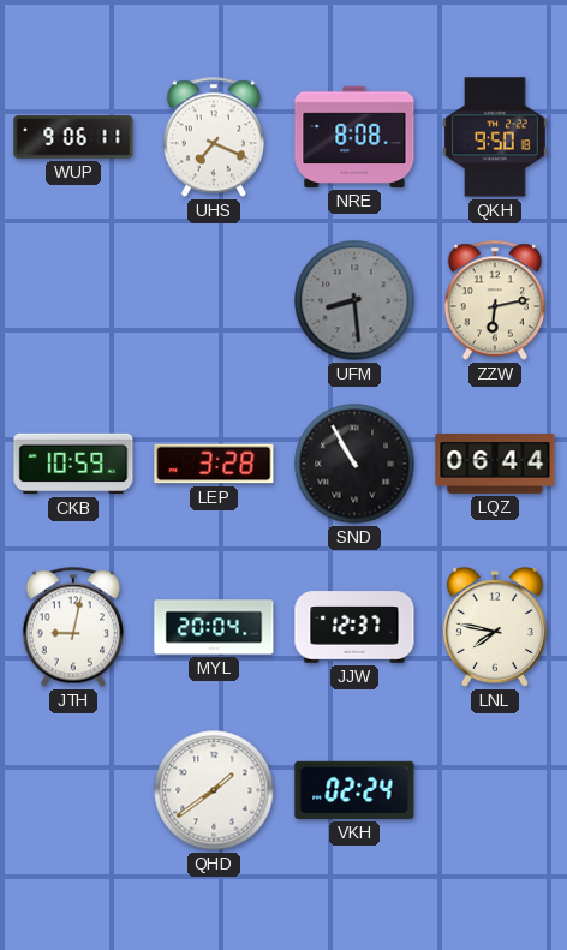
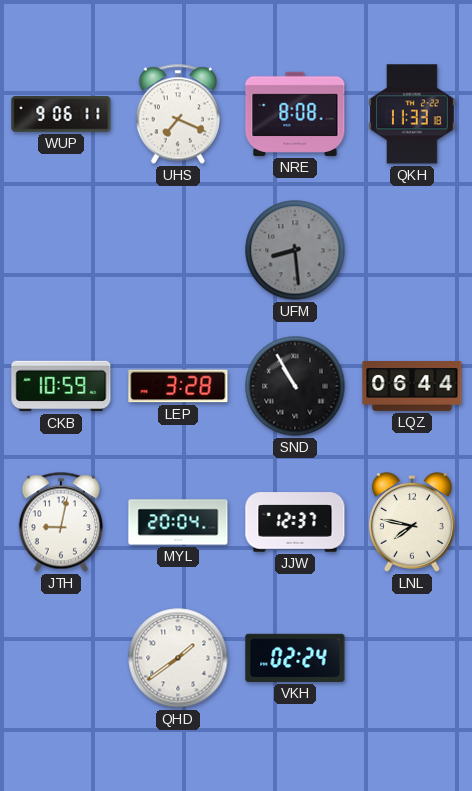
QKH: 9:50 -> 11:33
ZZW: 6:13 -> none
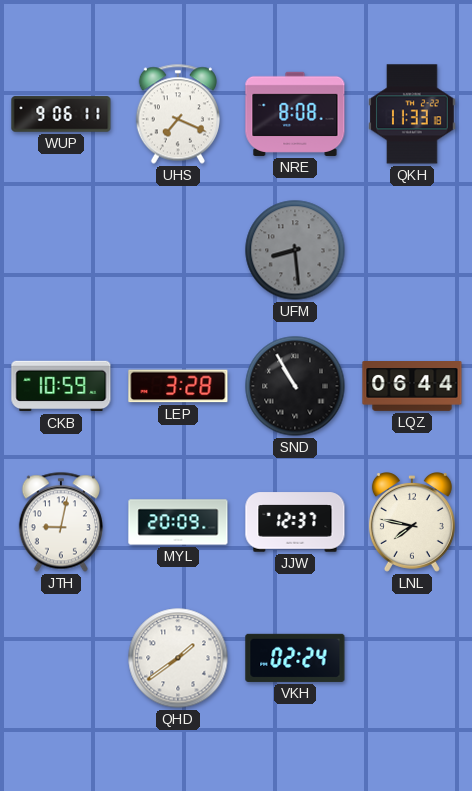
MYL: 20:04 -> 20:09
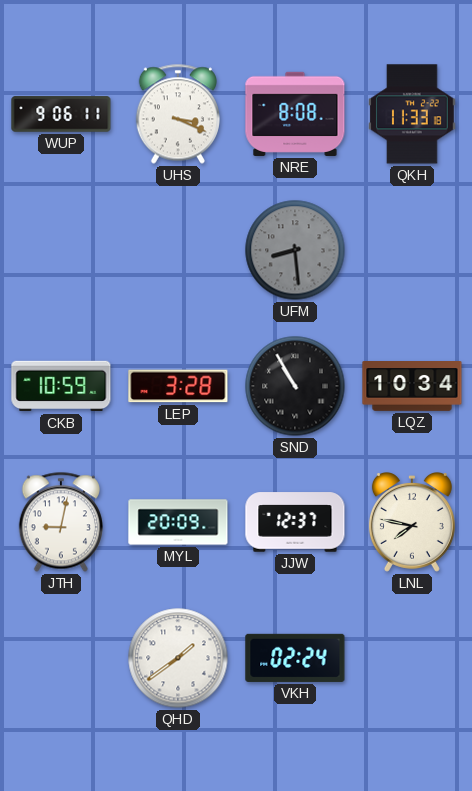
UHS: 7:19 -> 3:19
LQZ: 06:44 -> 10:34
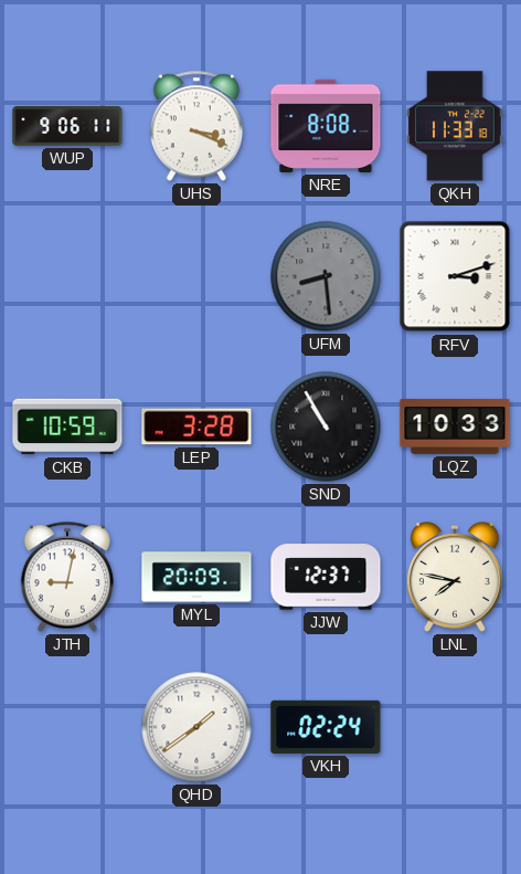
RFV: none -> 3:12
LQZ: 10:34 -> 10:33
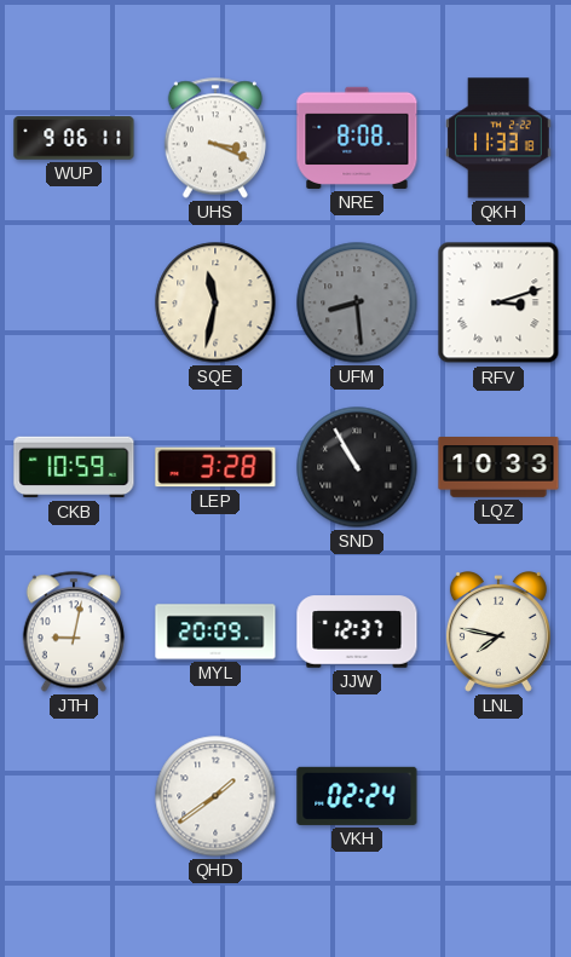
SQE: none -> 11:32
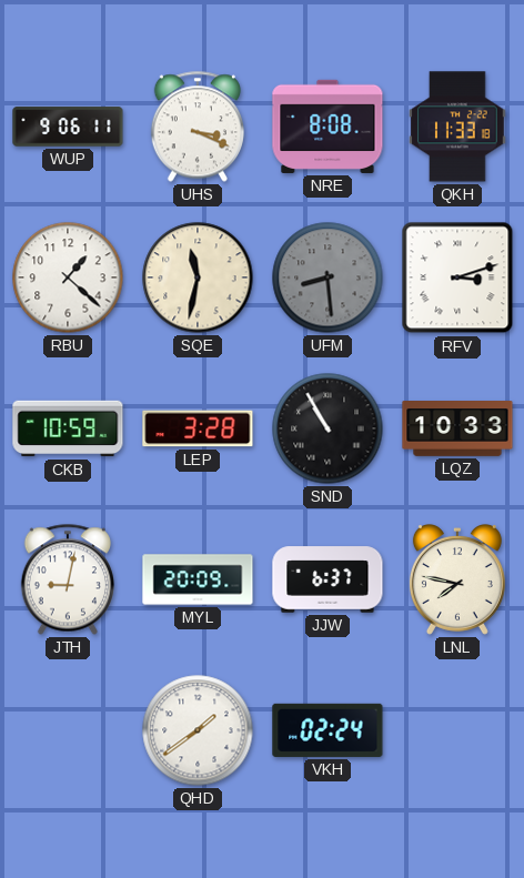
RBU: none -> 1:22
JJW: 12:37 -> 6:37
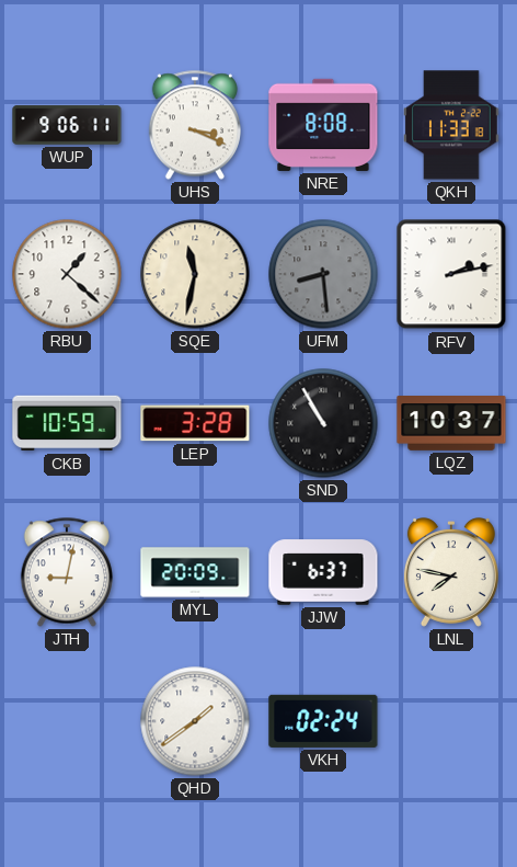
RFV: 3:12 -> 2:13
LQZ: 10:33 -> 10:37
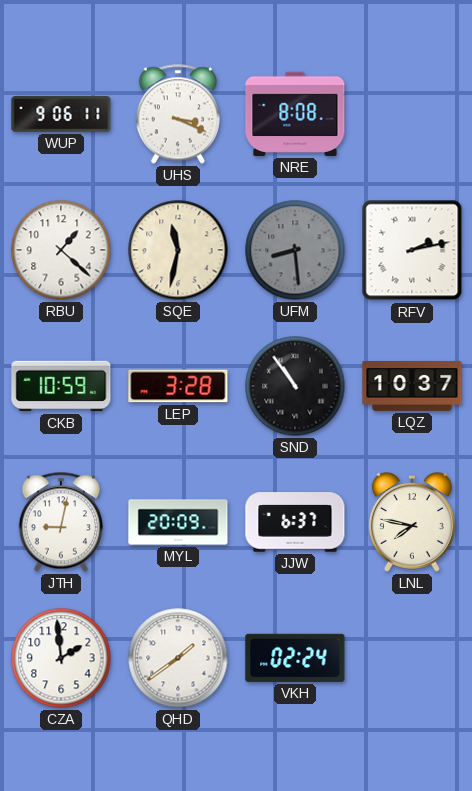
QKH: 11:33 -> none
SND: 10:55 -> 10:54
CZA: none -> 1:59
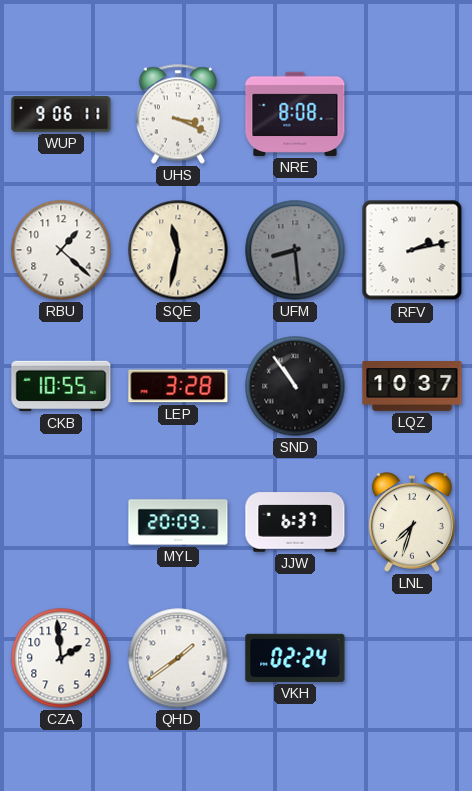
CKB: 10:59 -> 10:55
JTH: 9:02 -> none
LNL: 7:47 -> 7:33
